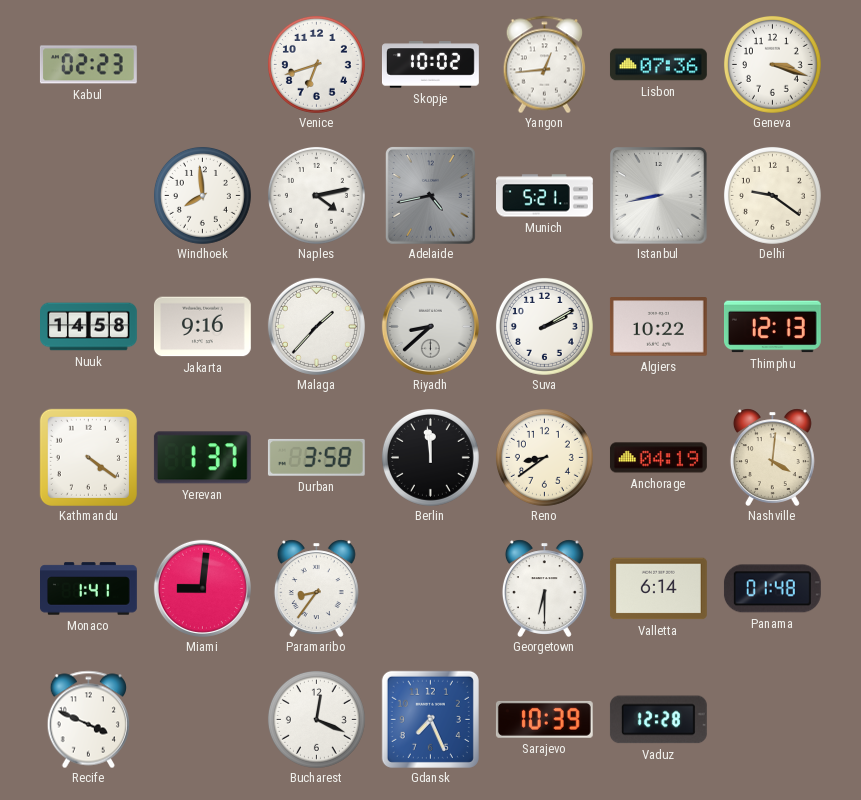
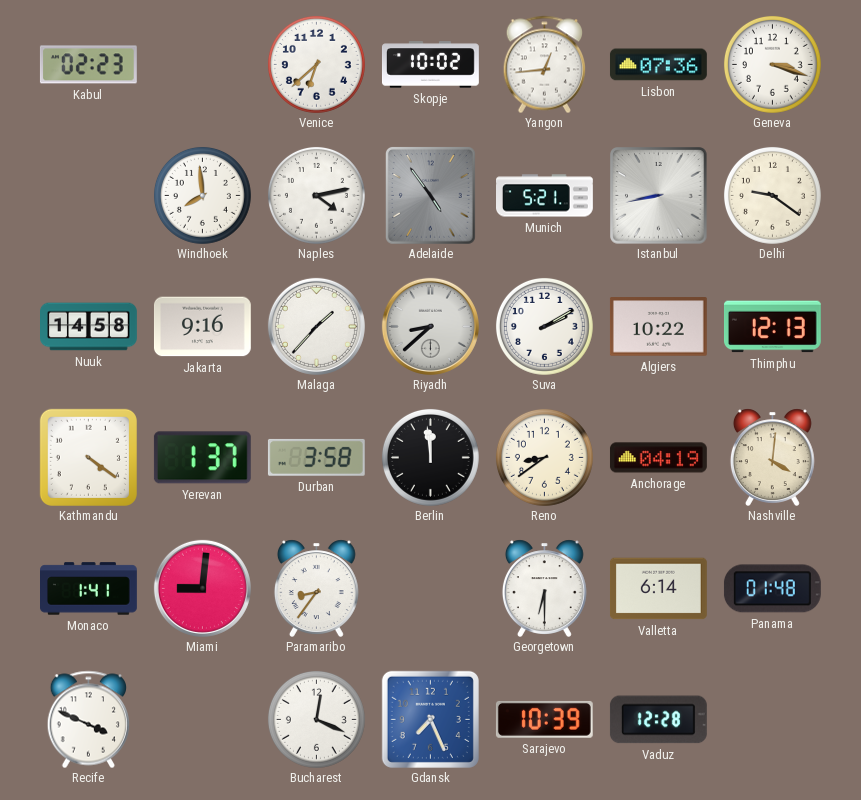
Venice: 6:42 -> 6:38
Adelaide: 4:43 -> 4:54
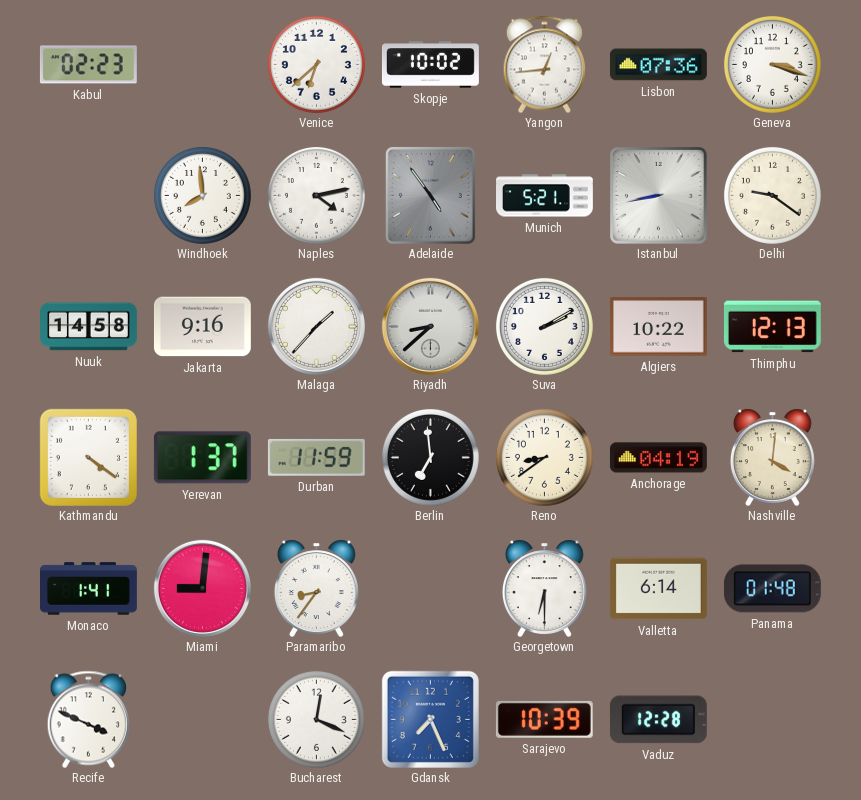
Durban: 3:58 -> 11:59
Berlin: 11:59 -> 6:59
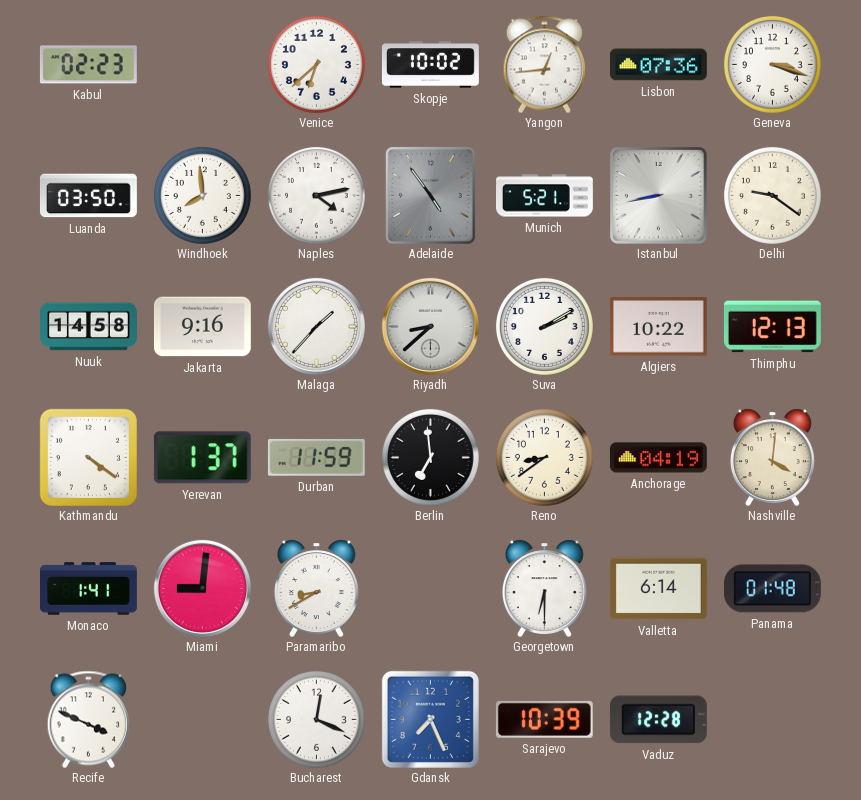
Luanda: none -> 03:50
Paramaribo: 8:36 -> 8:40
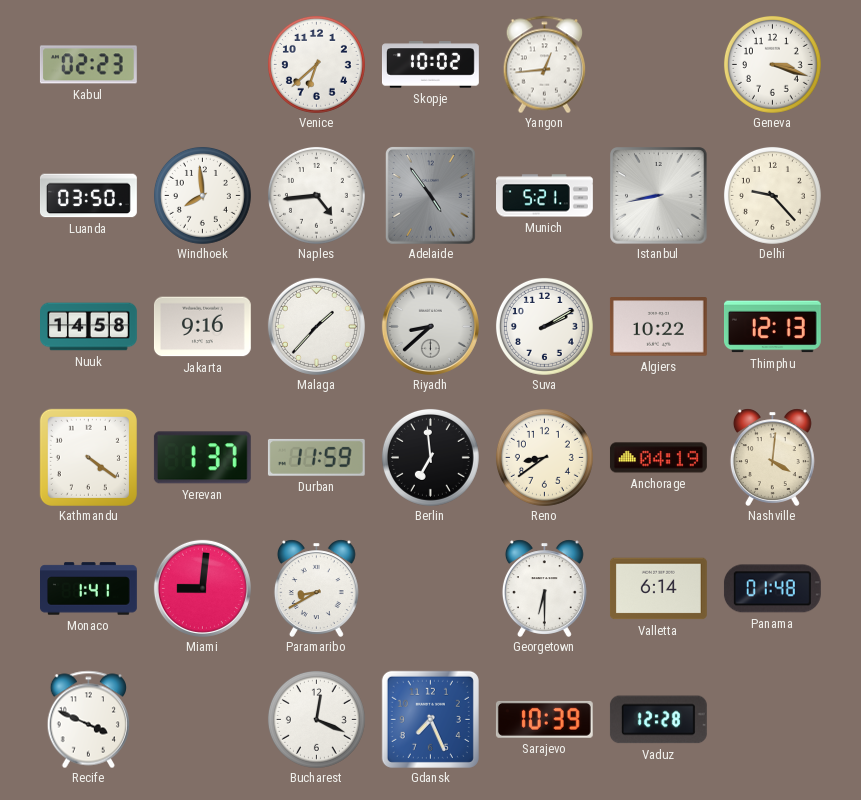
Lisbon: 07:36 -> none
Naples: 4:13 -> 4:44
Delhi: 9:21 -> 9:23
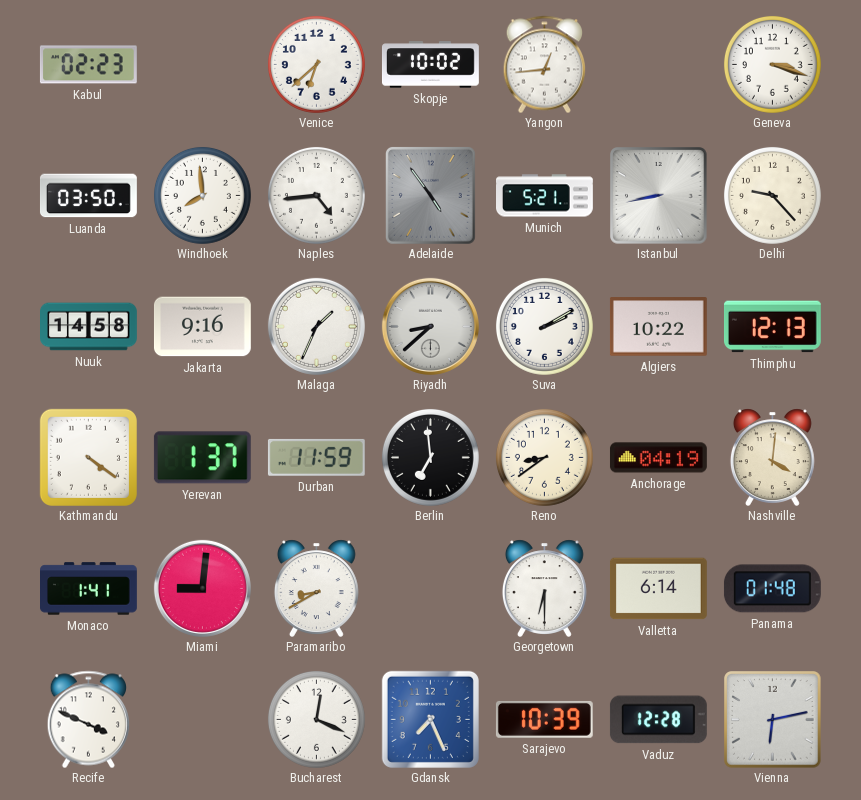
Malaga: 1:37 -> 1:34
Vienna: none -> 6:13
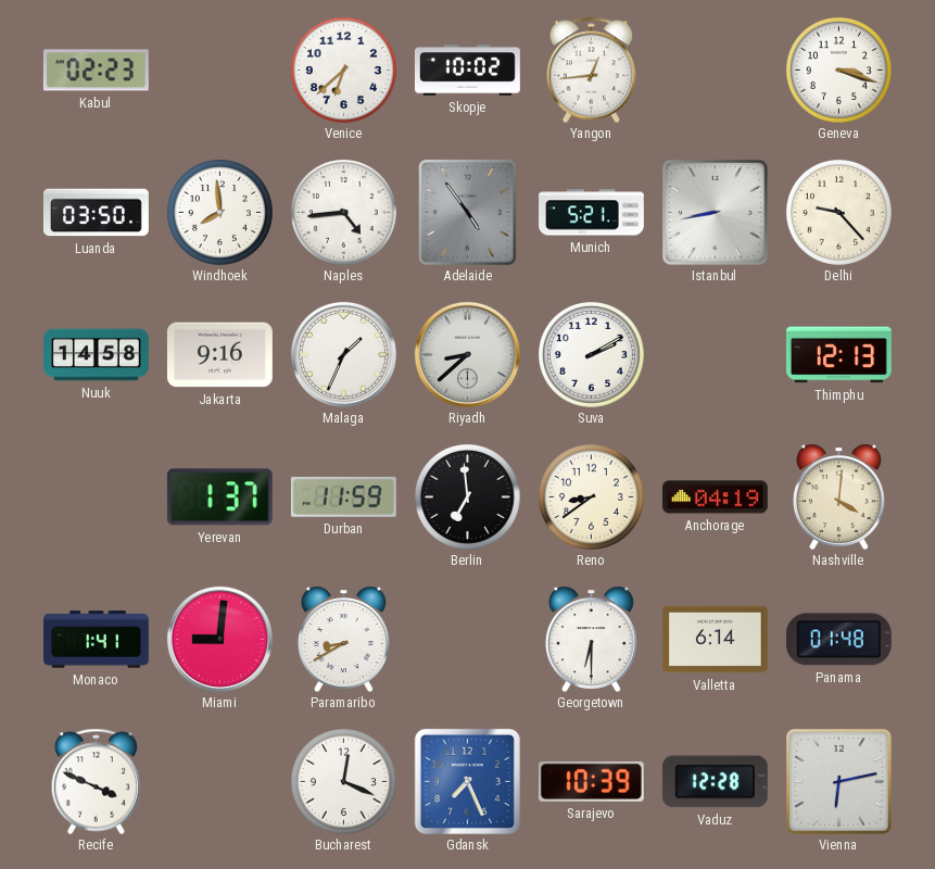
Algiers: 10:22 -> none
Kathmandu: 4:21 -> none
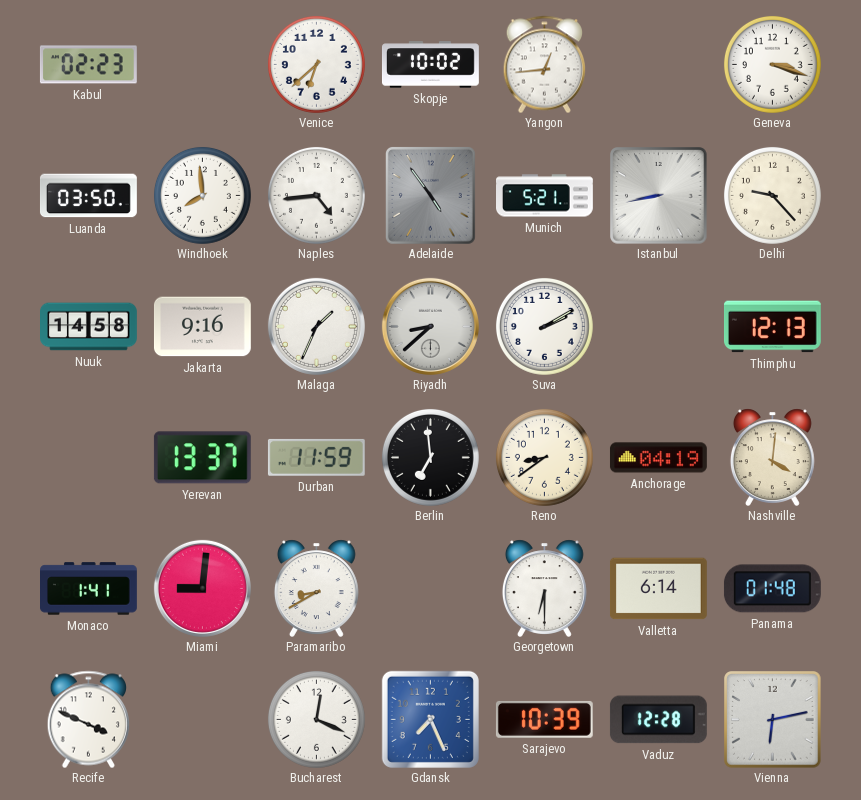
Yerevan: 1:37 -> 13:37
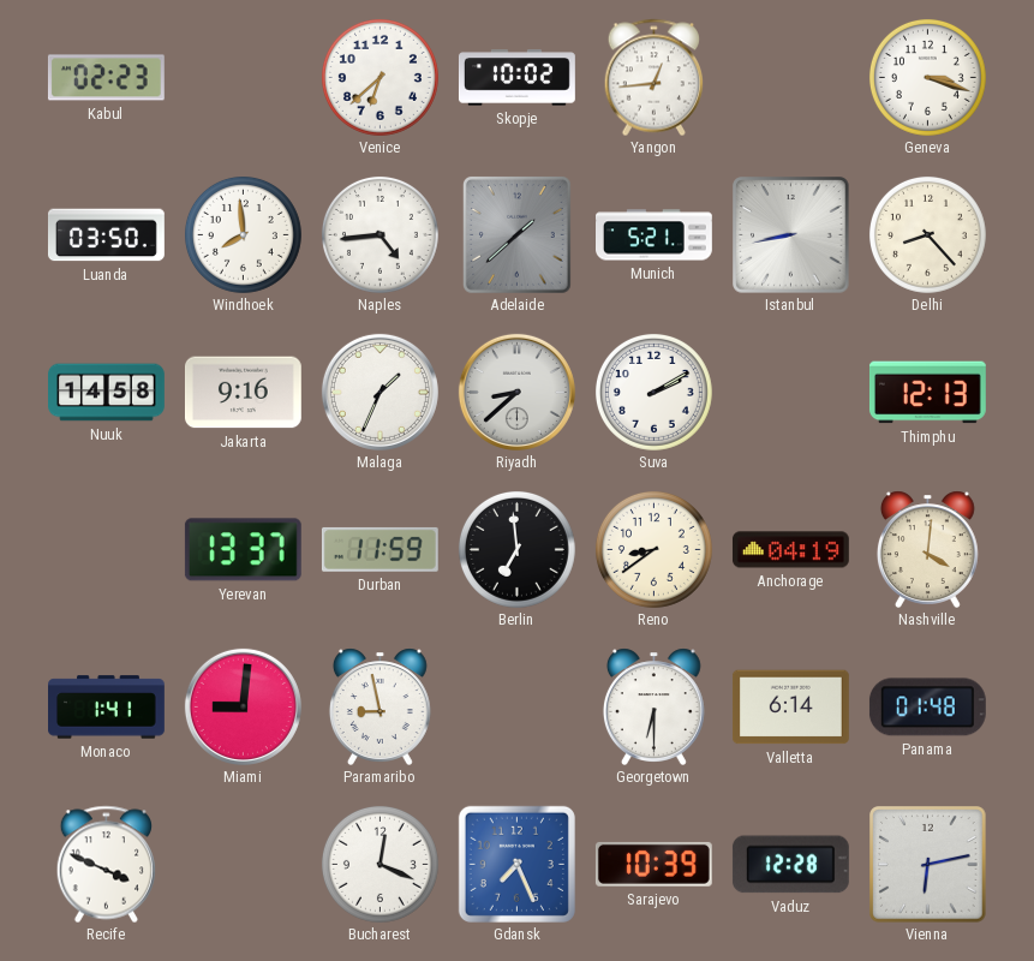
Adelaide: 4:54 -> 1:38
Delhi: 9:23 -> 8:23
Paramaribo: 8:40 -> 8:58
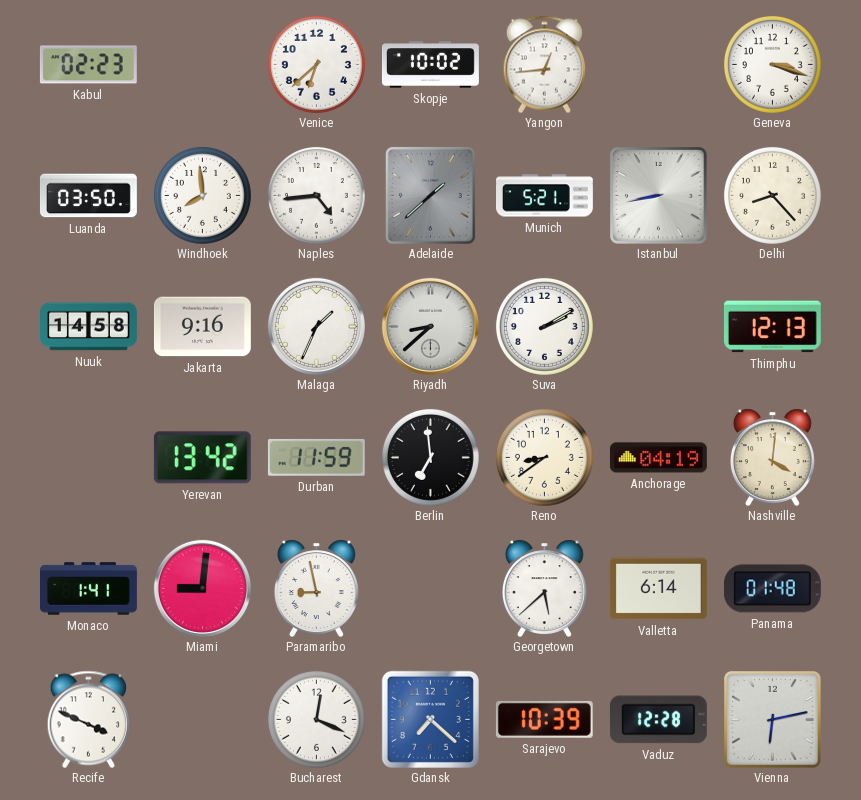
Yerevan: 13:37 -> 13:42
Georgetown: 6:30 -> 5:38
Gdansk: 7:26 -> 7:22
